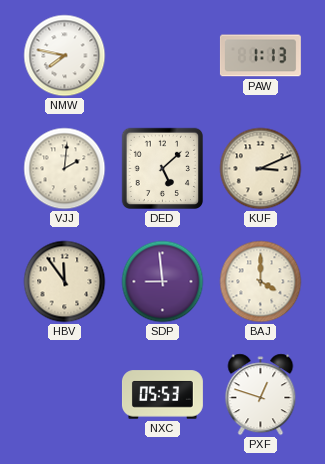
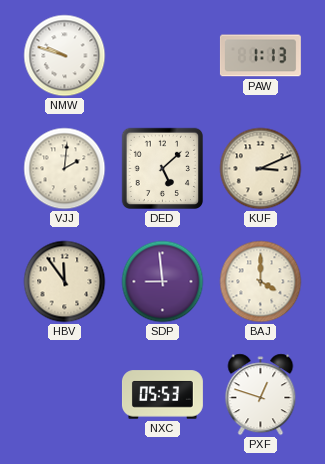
NMW: 7:47 -> 9:48
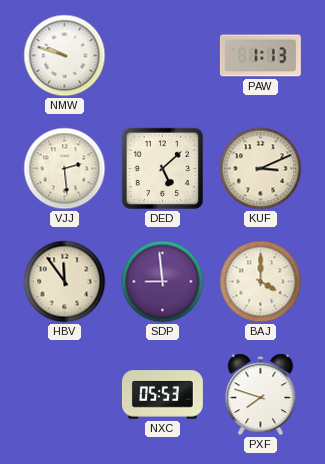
VJJ: 2:01 -> 2:29
PXF: 12:48 -> 7:48
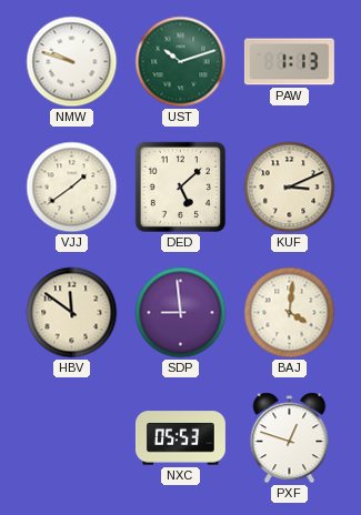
UST: none -> 10:12
VJJ: 2:29 -> 1:39
HBV: 11:54 -> 11:51
BAJ: 4:00 -> 4:01
PXF: 7:48 -> 12:48
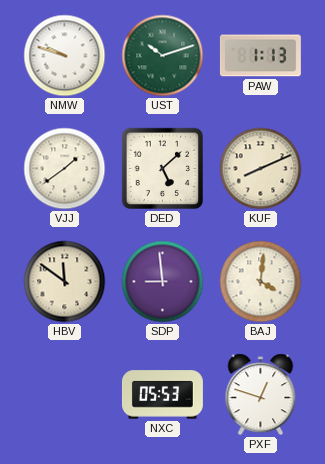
KUF: 3:11 -> 8:11
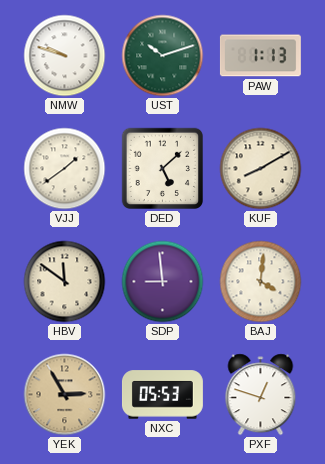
KUF: 8:11 -> 8:10
YEK: none -> 2:55
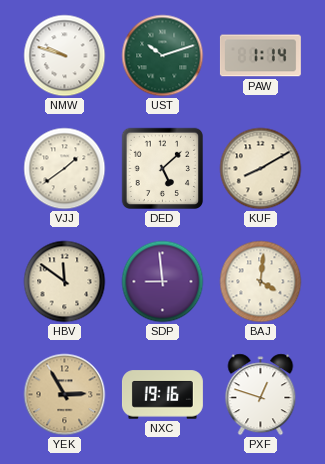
PAW: 1:13 -> 1:14
NXC: 05:53 -> 19:16
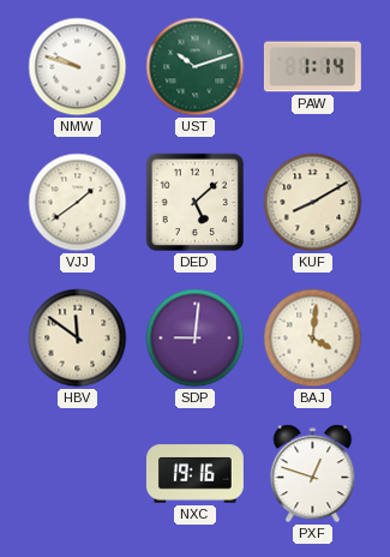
SDP: 8:59 -> 9:01
YEK: 2:55 -> none
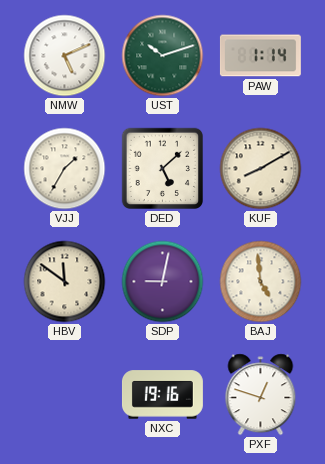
NMW: 9:48 -> 5:11
VJJ: 1:39 -> 1:35
SDP: 9:01 -> 9:02
BAJ: 4:01 -> 4:59
